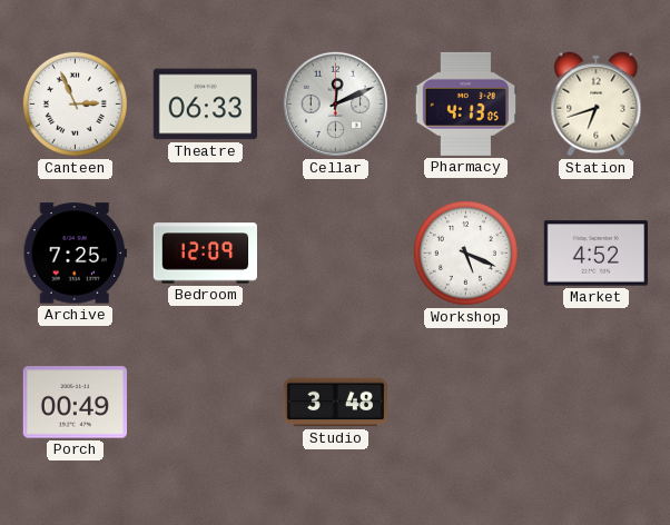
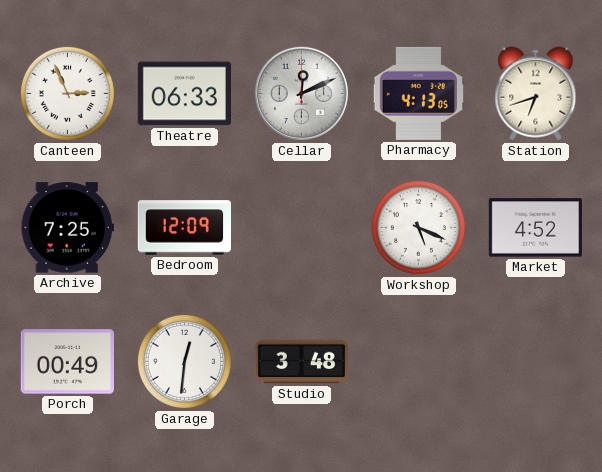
Garage: none -> 12:31
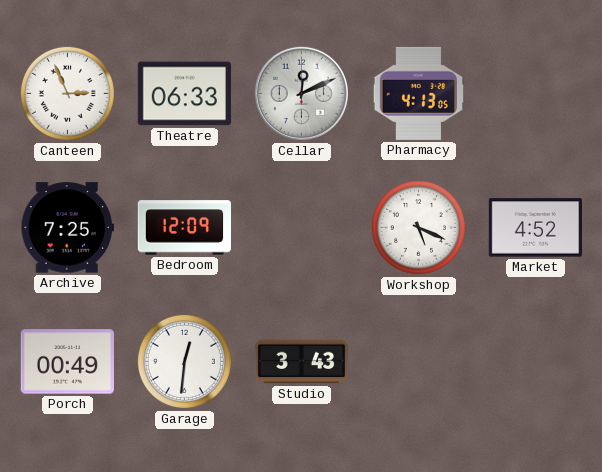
Station: 6:42 -> none
Studio: 3:48 -> 3:43
